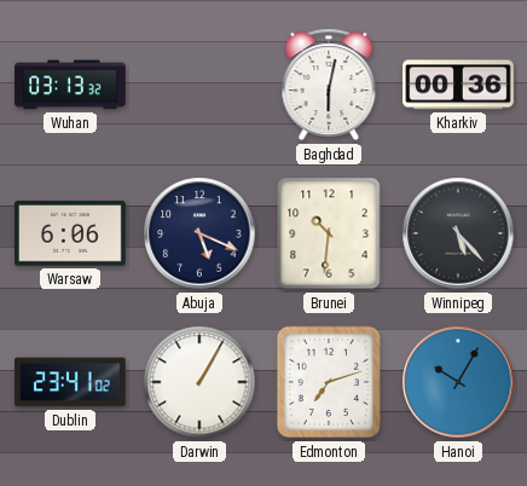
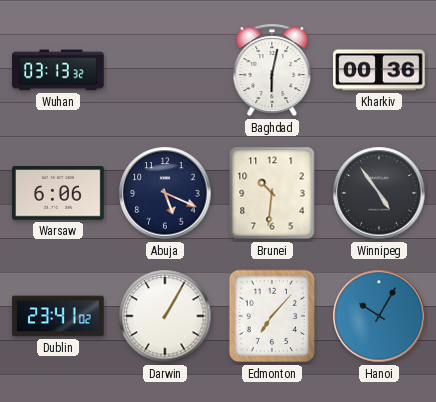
Winnipeg: 5:23 -> 4:54
Edmonton: 7:12 -> 7:07
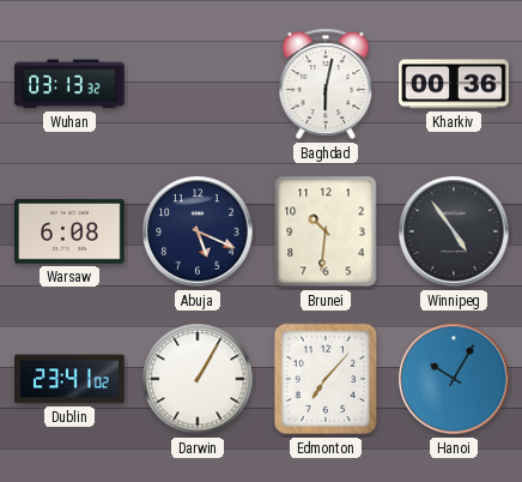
Warsaw: 6:06 -> 6:08
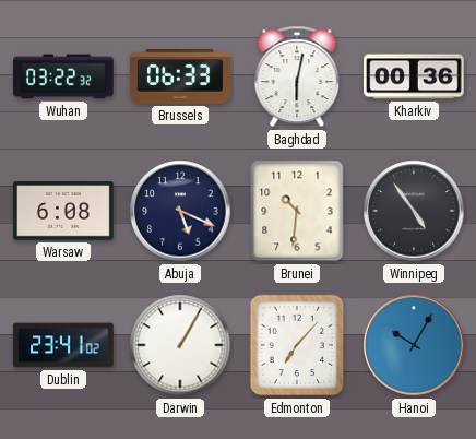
Wuhan: 03:13 -> 03:22
Brussels: none -> 06:33
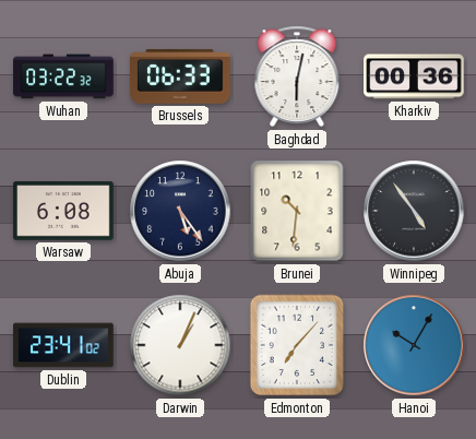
Abuja: 5:19 -> 5:24
Darwin: 1:05 -> 1:04
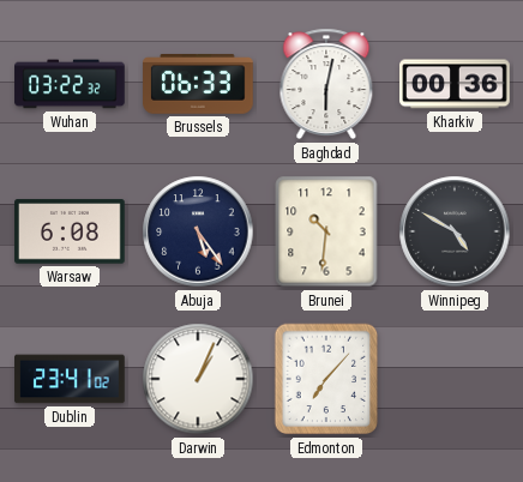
Winnipeg: 4:54 -> 4:50
Hanoi: 10:05 -> none
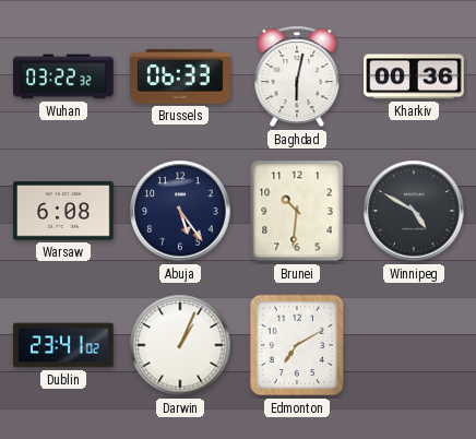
Edmonton: 7:07 -> 7:10
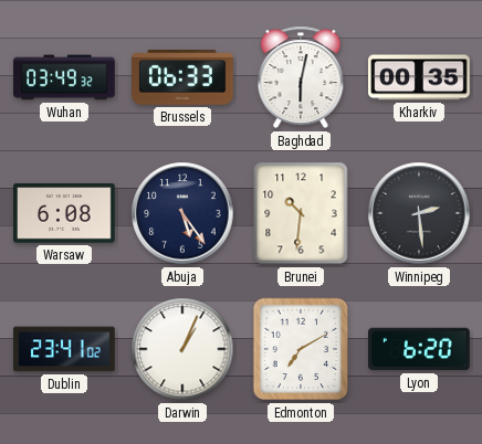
Wuhan: 03:22 -> 03:49
Kharkiv: 00:36 -> 00:35
Winnipeg: 4:50 -> 2:29
Lyon: none -> 6:20
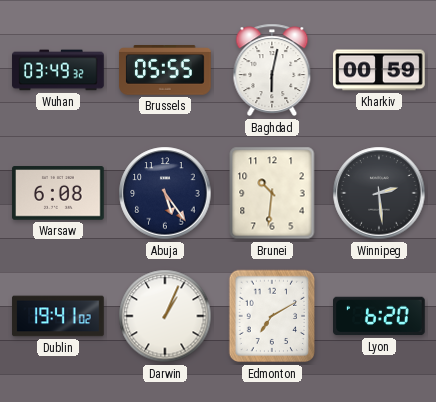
Brussels: 06:33 -> 05:55
Kharkiv: 00:35 -> 00:59
Dublin: 23:41 -> 19:41
